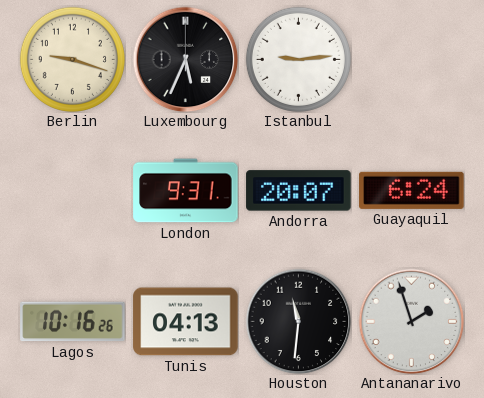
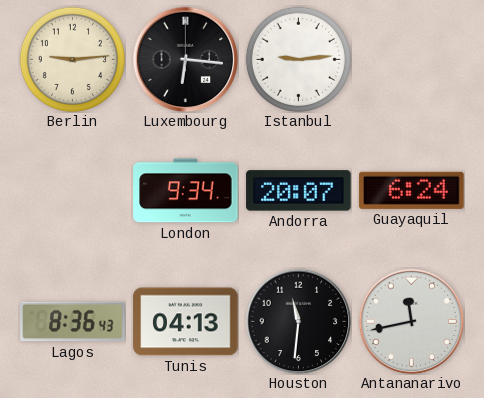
Berlin: 9:18 -> 9:14
Luxembourg: 5:34 -> 6:16
London: 9:31 -> 9:34
Lagos: 10:16 -> 8:36
Antananarivo: 1:57 -> 11:43
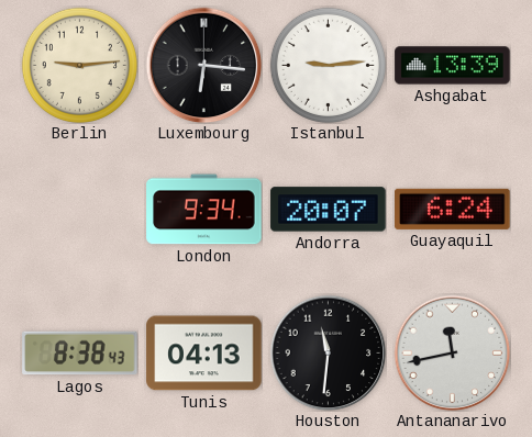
Ashgabat: none -> 13:39
Lagos: 8:36 -> 8:38
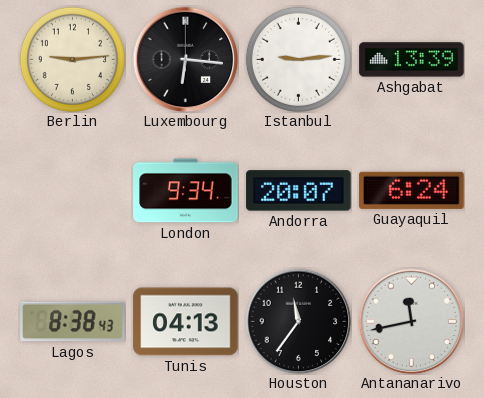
Houston: 11:31 -> 11:36
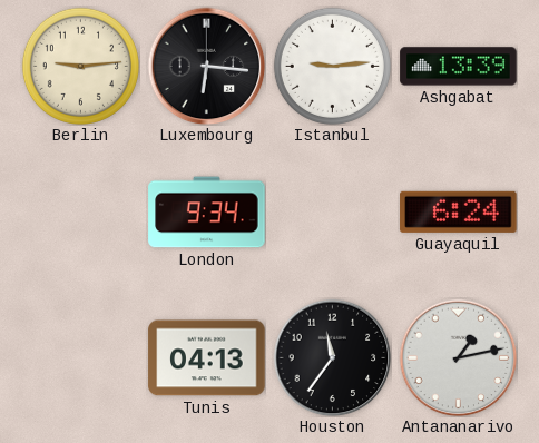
Andorra: 20:07 -> none
Lagos: 8:38 -> none
Antananarivo: 11:43 -> 1:13
